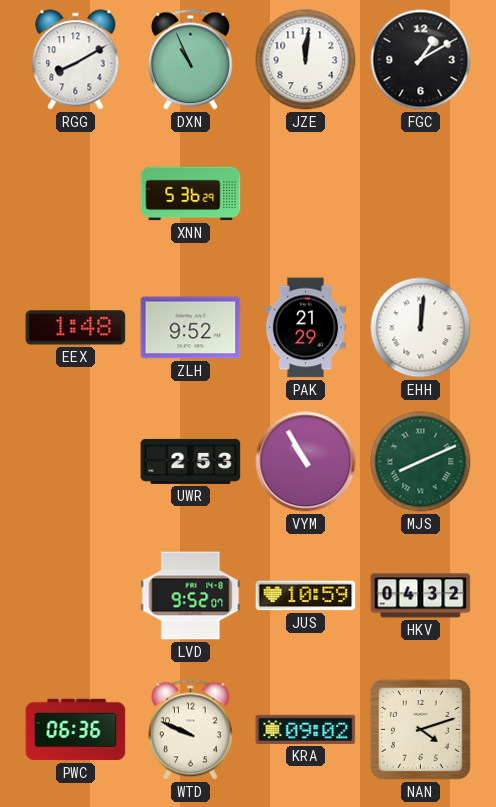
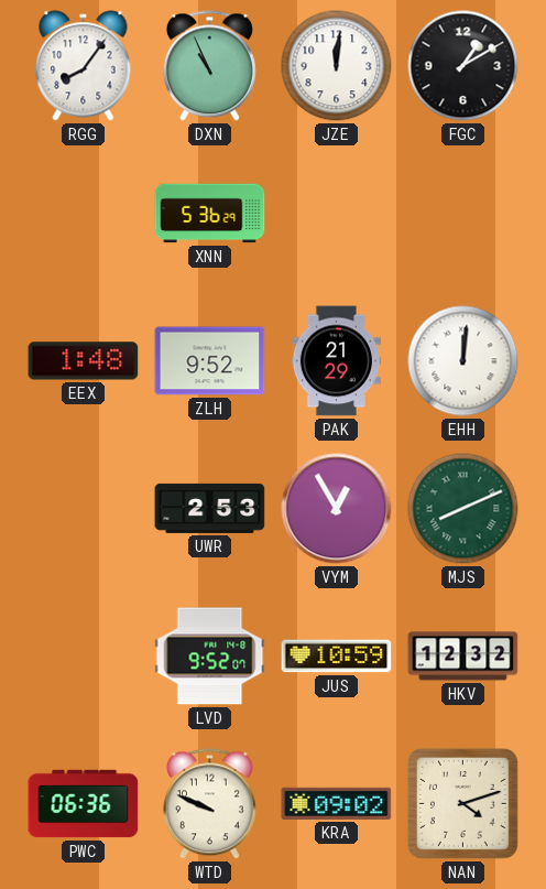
RGG: 8:10 -> 8:06
VYM: 10:55 -> 12:55
HKV: 04:32 -> 12:32
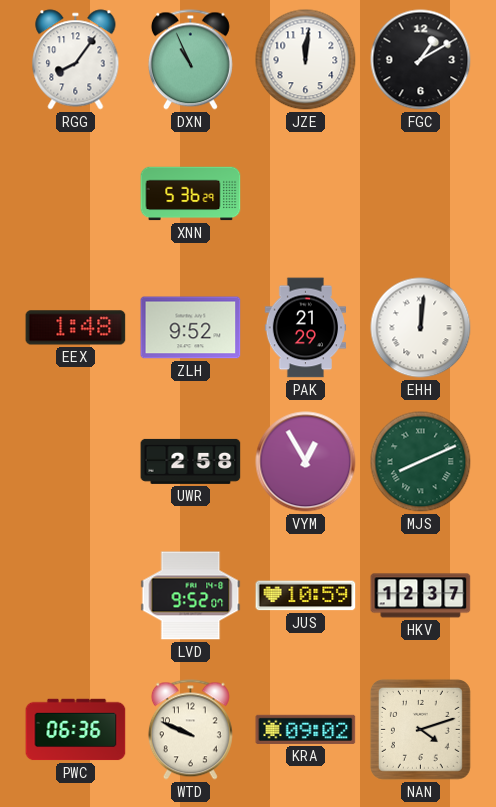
UWR: 2:53 -> 2:58
HKV: 12:32 -> 12:37
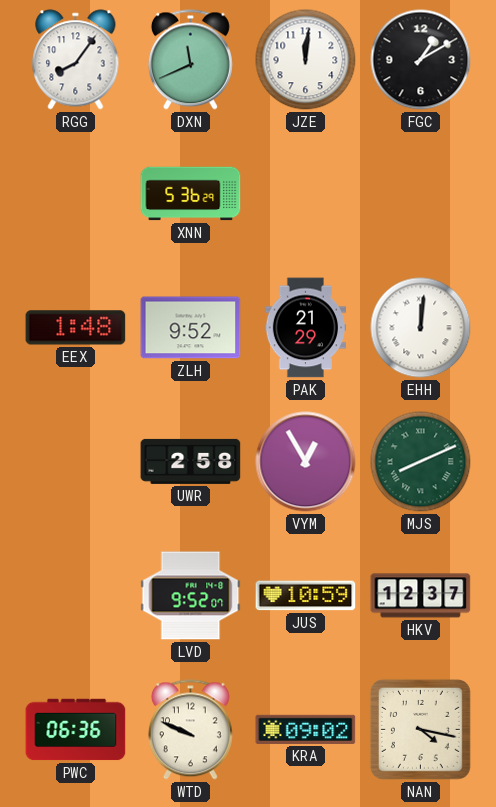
DXN: 10:56 -> 11:41
NAN: 4:12 -> 4:17
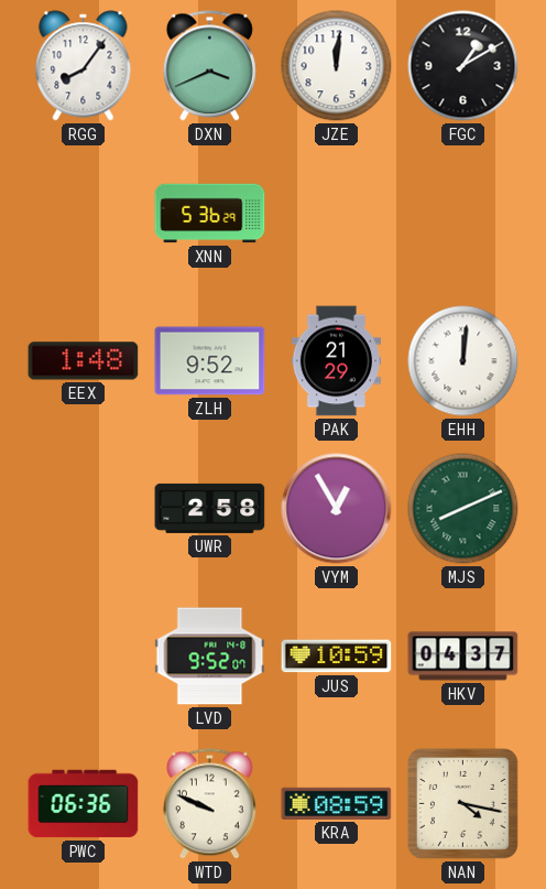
DXN: 11:41 -> 3:41
HKV: 12:37 -> 04:37
KRA: 09:02 -> 08:59
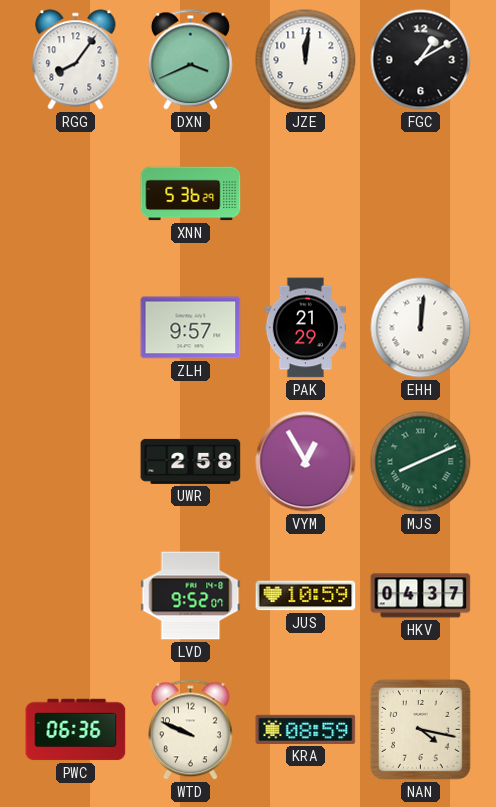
EEX: 1:48 -> none
ZLH: 9:52 -> 9:57
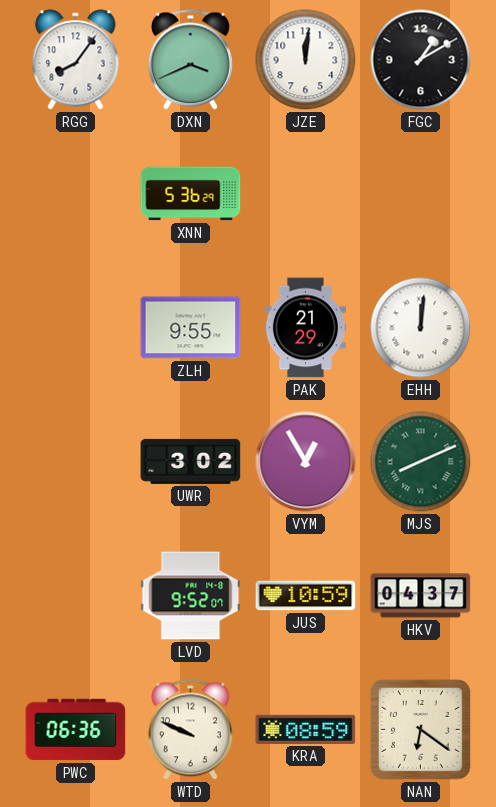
ZLH: 9:57 -> 9:55
UWR: 2:58 -> 3:02
NAN: 4:17 -> 6:21
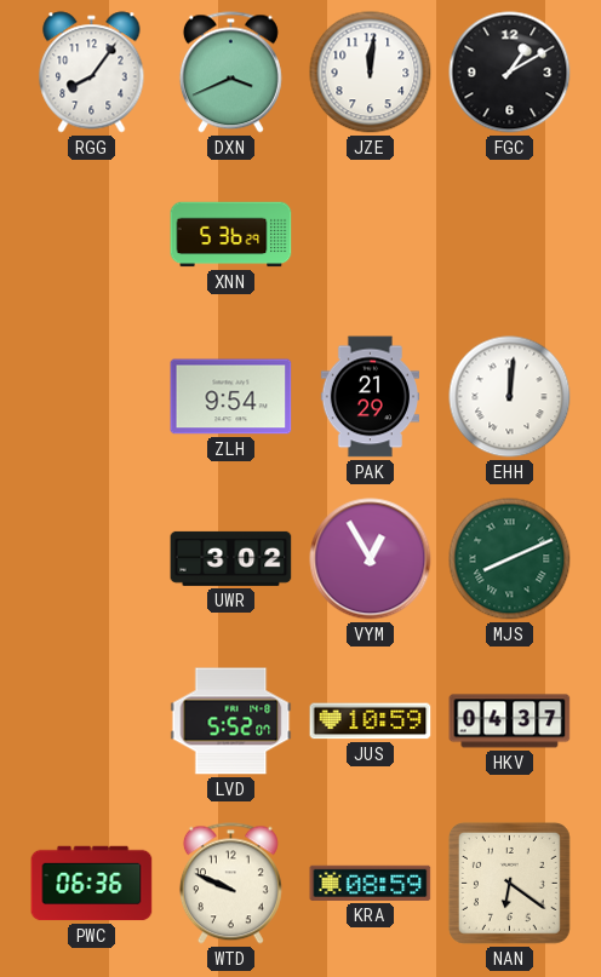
ZLH: 9:55 -> 9:54
LVD: 9:52 -> 5:52
